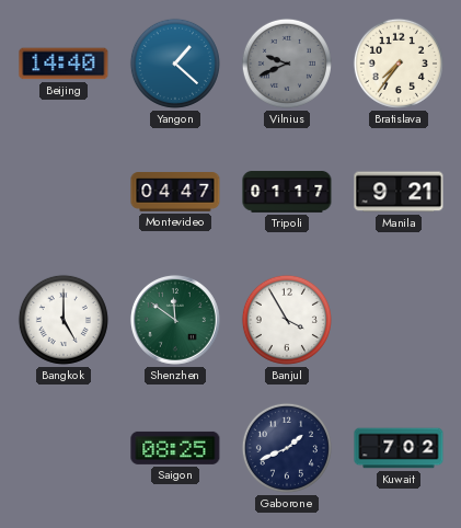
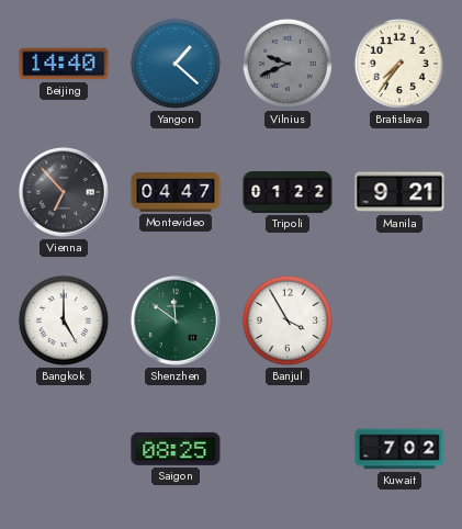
Vienna: none -> 6:53
Tripoli: 01:17 -> 01:22
Gaborone: 1:41 -> none
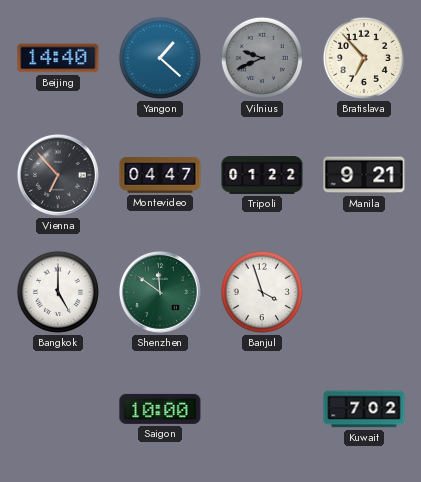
Bratislava: 7:36 -> 6:53
Banjul: 3:55 -> 3:57
Saigon: 08:25 -> 10:00
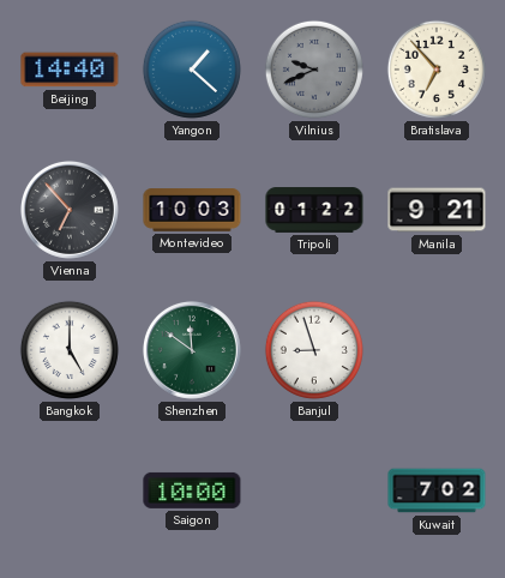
Montevideo: 04:47 -> 10:03
Banjul: 3:57 -> 8:57
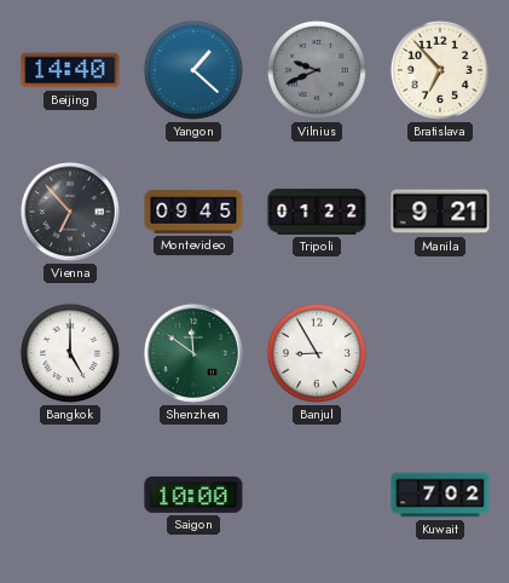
Montevideo: 10:03 -> 09:45
Banjul: 8:57 -> 8:55
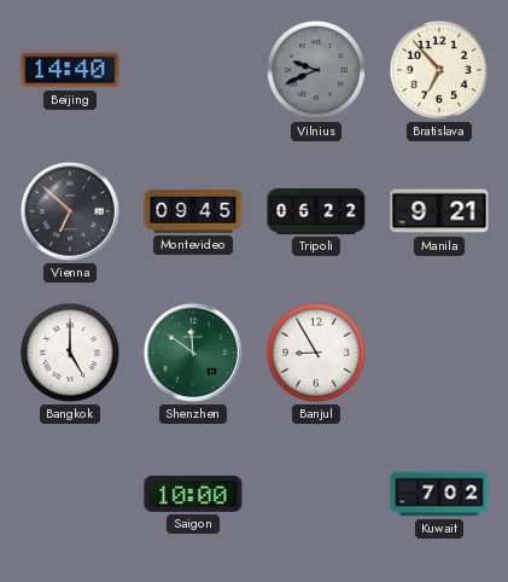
Yangon: 1:22 -> none
Vienna: 6:53 -> 6:52
Tripoli: 01:22 -> 06:22
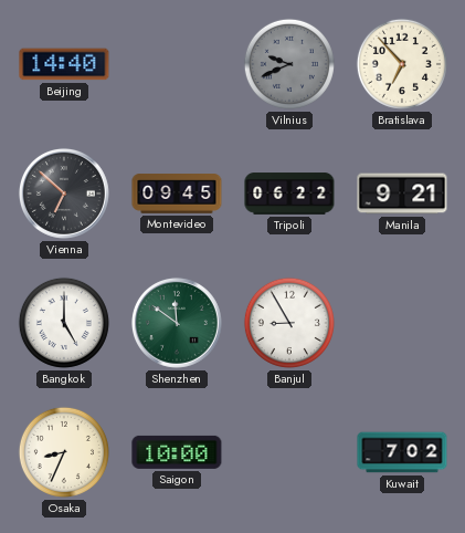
Osaka: none -> 8:34
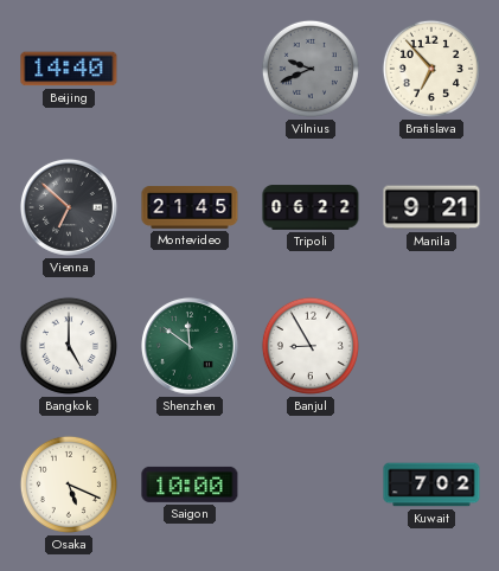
Montevideo: 09:45 -> 21:45
Osaka: 8:34 -> 5:19
